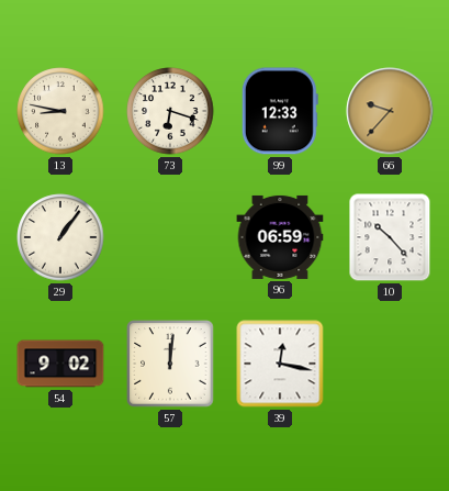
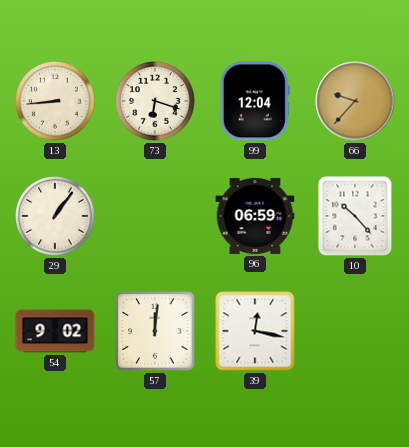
13: 8:47 -> 8:44
99: 12:33 -> 12:04
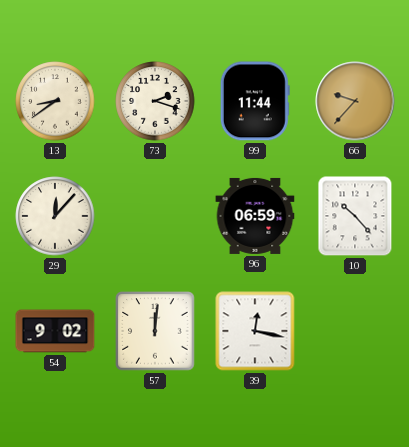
13: 8:44 -> 8:39
73: 6:18 -> 2:18
99: 12:04 -> 11:44
29: 1:06 -> 12:07
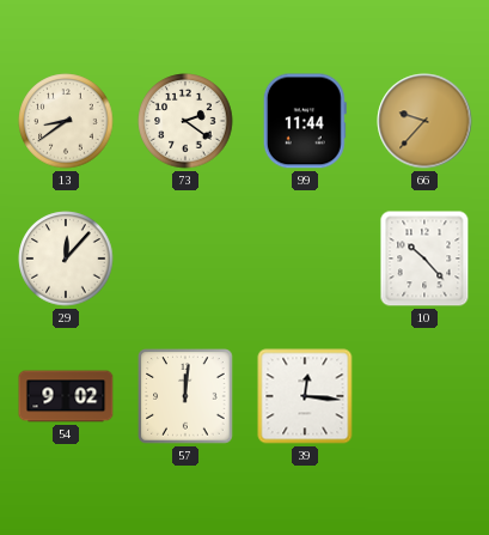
73: 2:18 -> 2:21
96: 06:59 -> none
39: 12:17 -> 12:16
